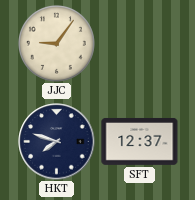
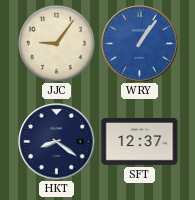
WRY: none -> 1:06
HKT: 7:48 -> 8:21
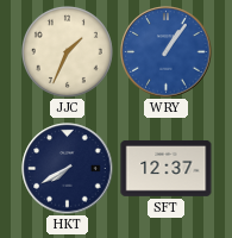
JJC: 9:06 -> 1:34
HKT: 8:21 -> 7:40
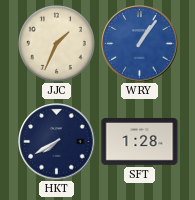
SFT: 12:37 -> 1:28
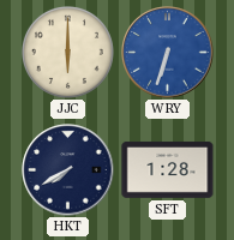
JJC: 1:34 -> 6:00
WRY: 1:06 -> 6:33
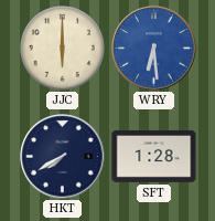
WRY: 6:33 -> 6:29
